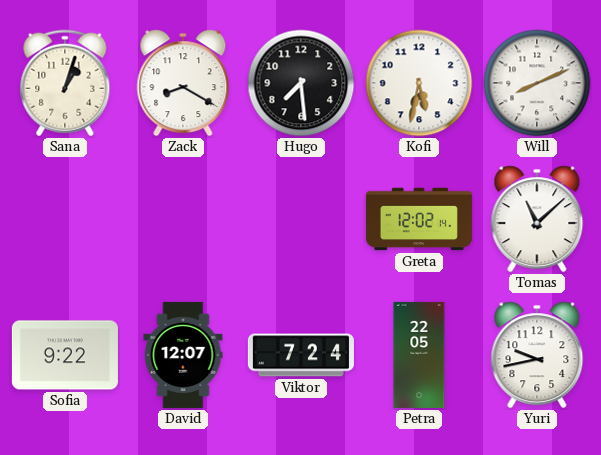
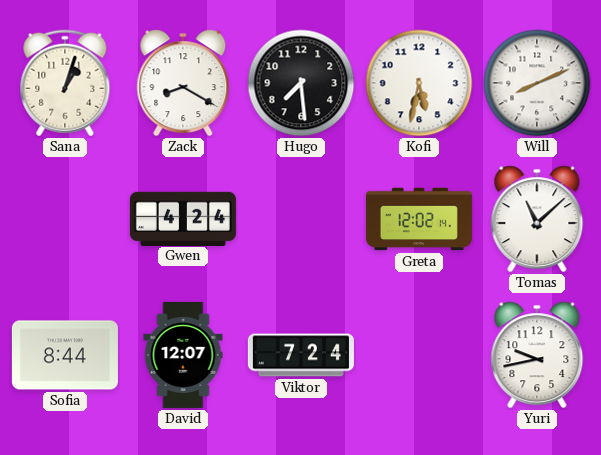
Gwen: none -> 4:24
Sofia: 9:22 -> 8:44
Petra: 22:05 -> none
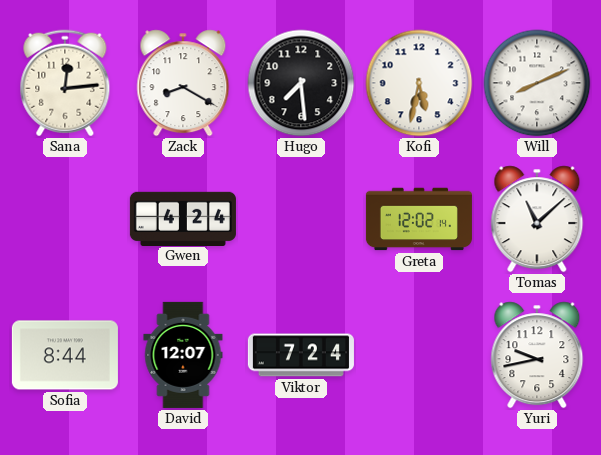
Sana: 1:03 -> 12:14
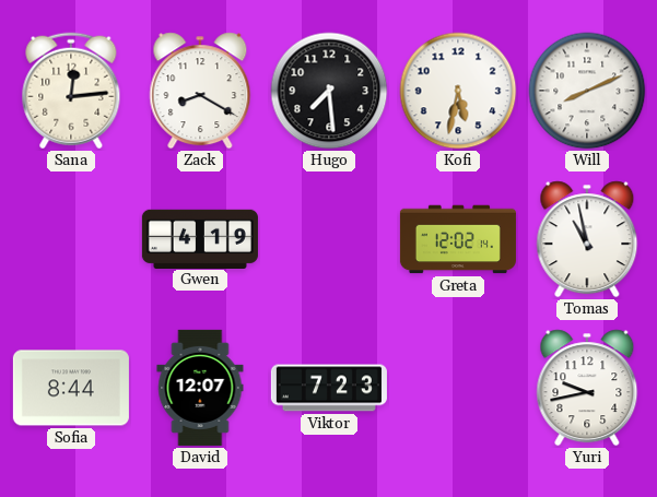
Gwen: 4:24 -> 4:19
Tomas: 11:08 -> 10:58
Viktor: 7:24 -> 7:23
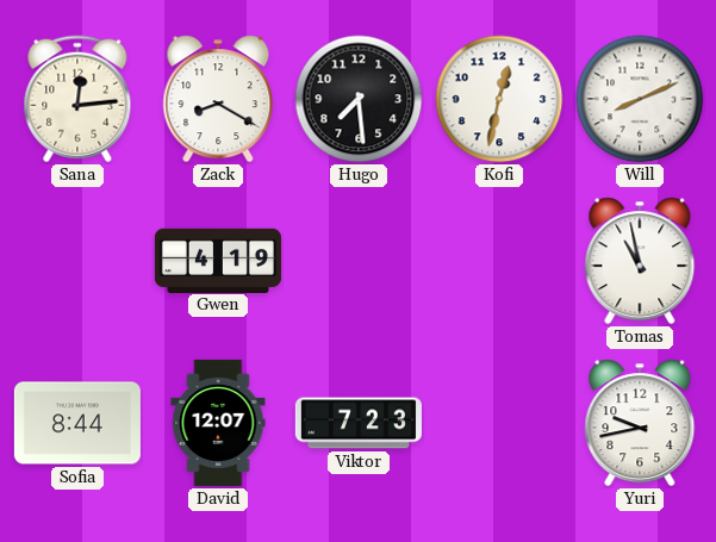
Kofi: 5:32 -> 12:32
Greta: 12:02 -> none
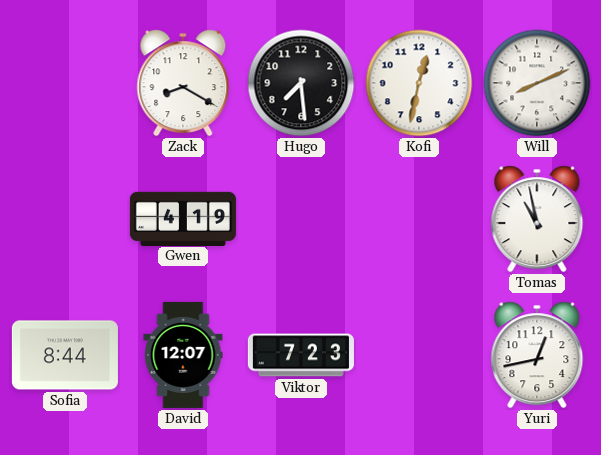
Sana: 12:14 -> none
Yuri: 9:43 -> 12:43
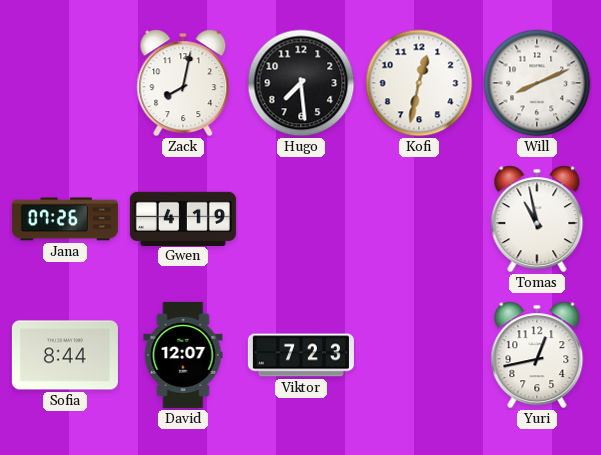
Zack: 8:20 -> 8:02
Jana: none -> 07:26
